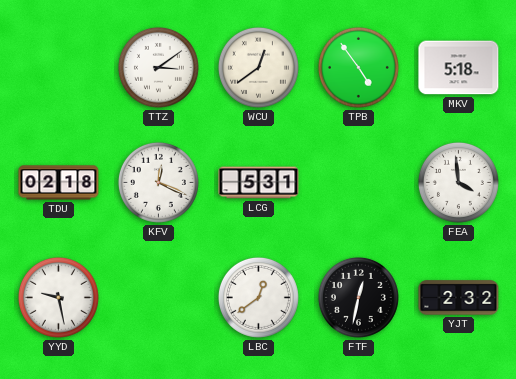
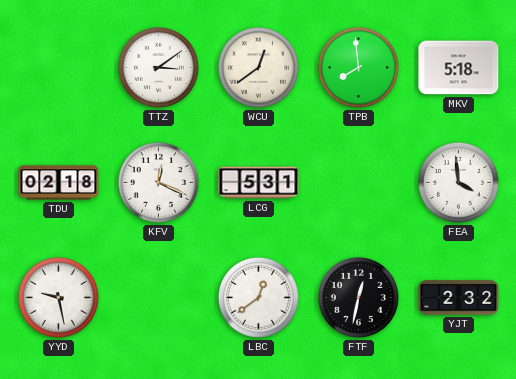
TPB: 4:54 -> 7:59
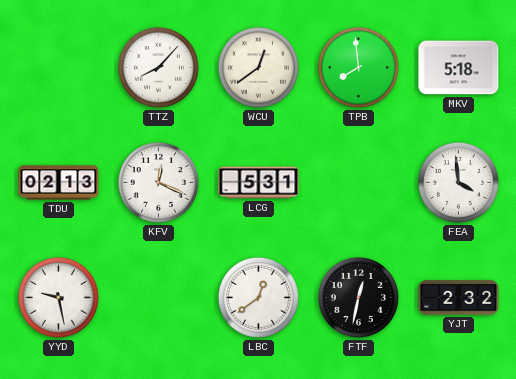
TTZ: 3:09 -> 8:07
TDU: 02:18 -> 02:13
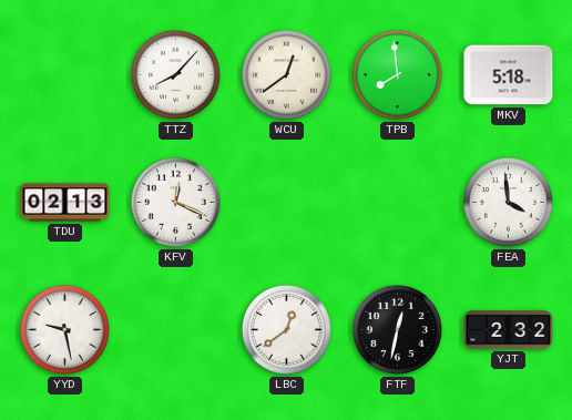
LCG: 5:31 -> none
